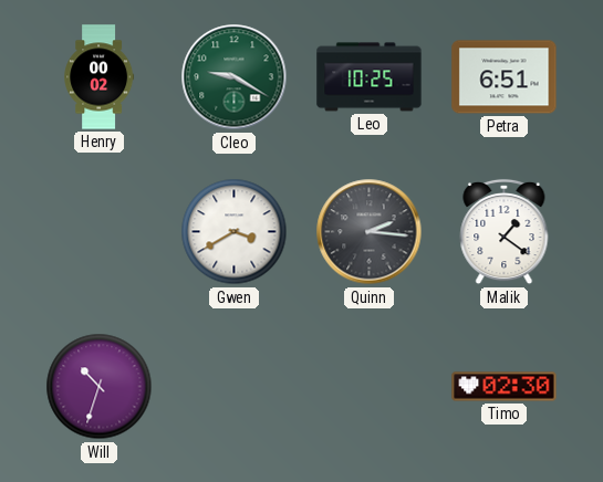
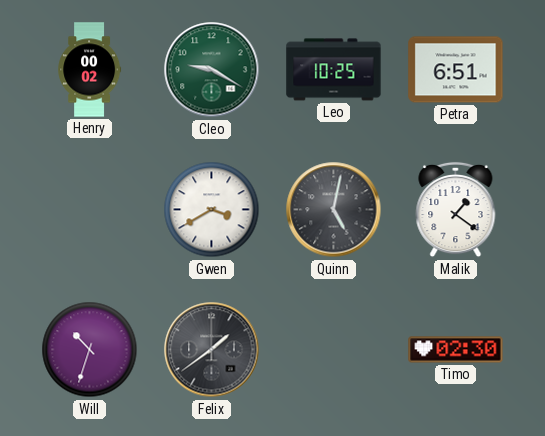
Quinn: 2:16 -> 5:02
Felix: none -> 1:39
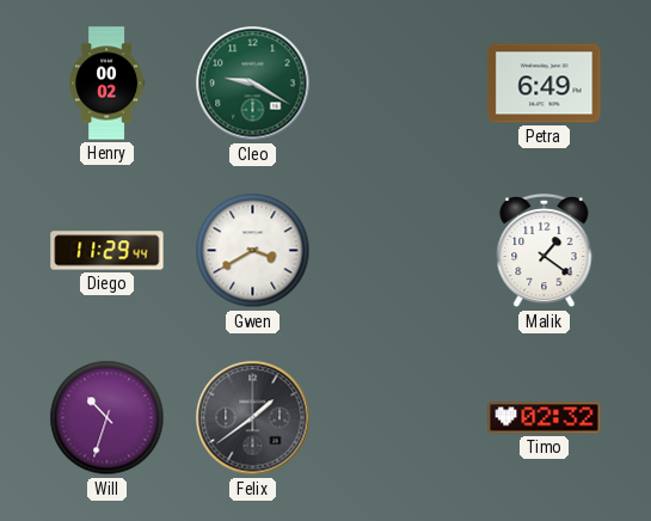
Leo: 10:25 -> none
Petra: 6:51 -> 6:49
Diego: none -> 11:29
Quinn: 5:02 -> none
Timo: 02:30 -> 02:32
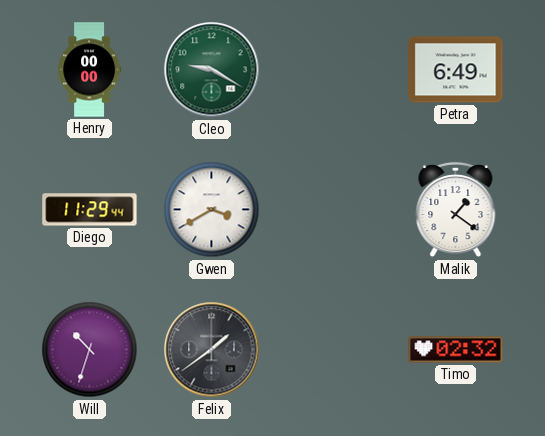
Henry: 00:02 -> 00:00
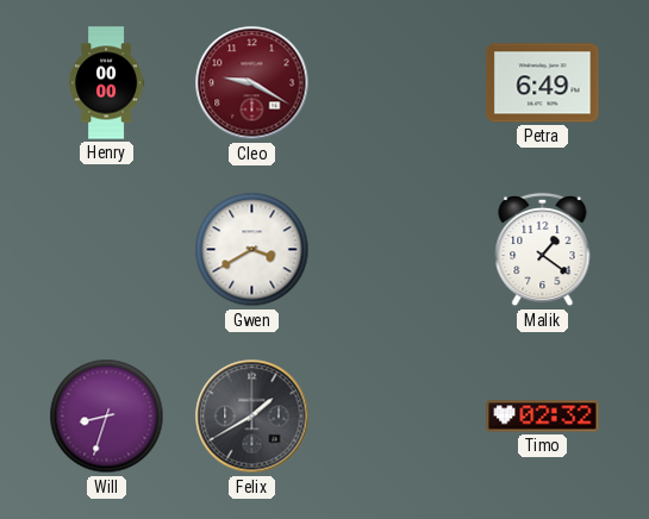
Cleo dial: green -> burgundy
Diego: 11:29 -> none
Will: 10:33 -> 8:33
Felix: 1:39 -> 1:40
